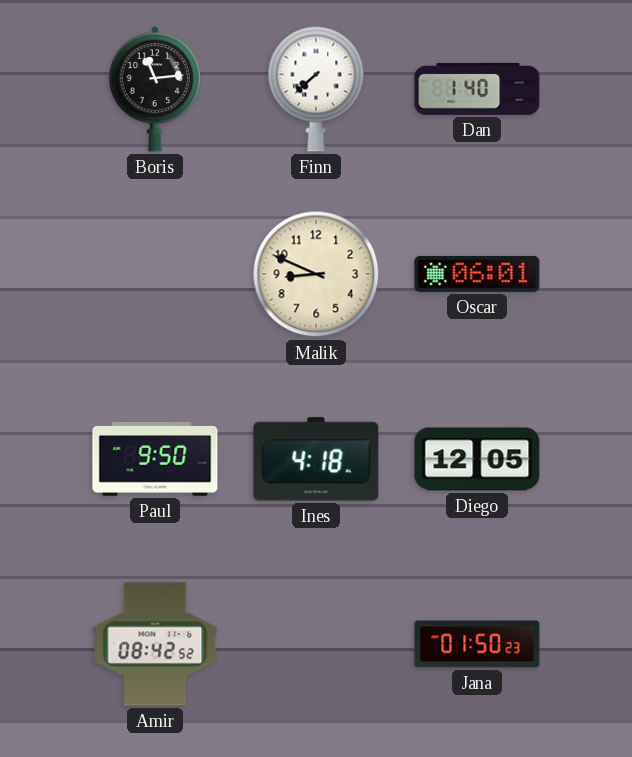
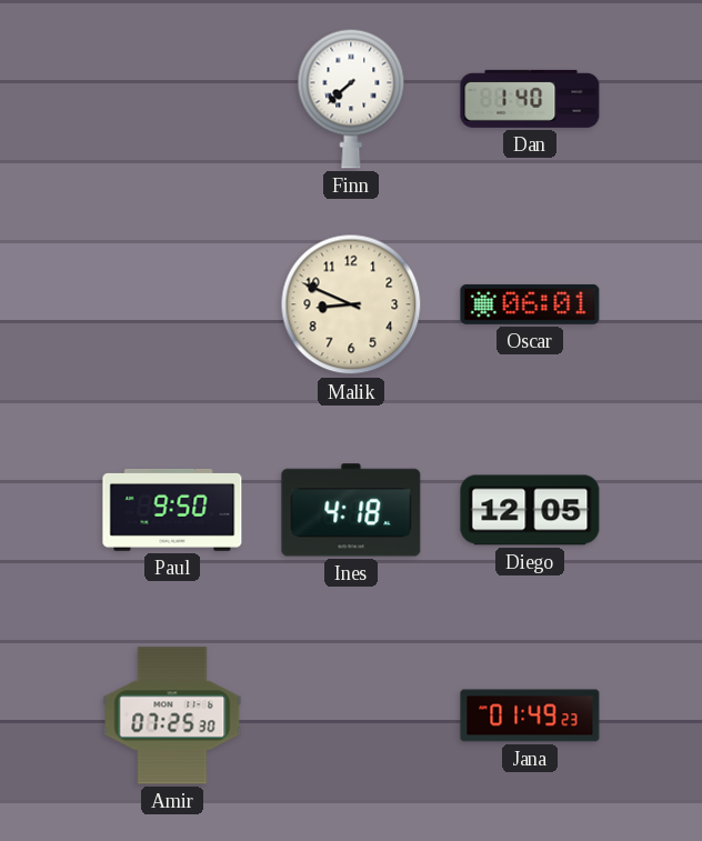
Boris: 11:14 -> none
Amir: 08:42 -> 07:25
Jana: 01:50 -> 01:49
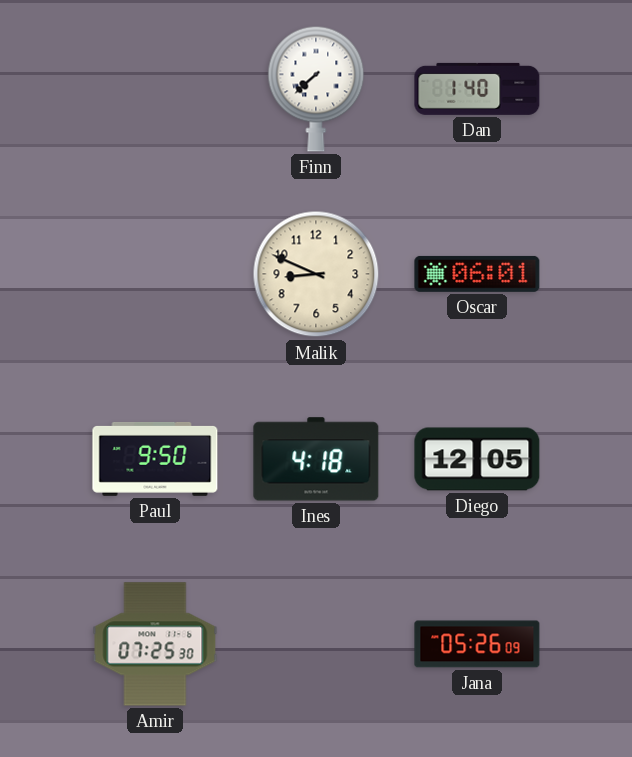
Jana: 01:49 -> 05:26
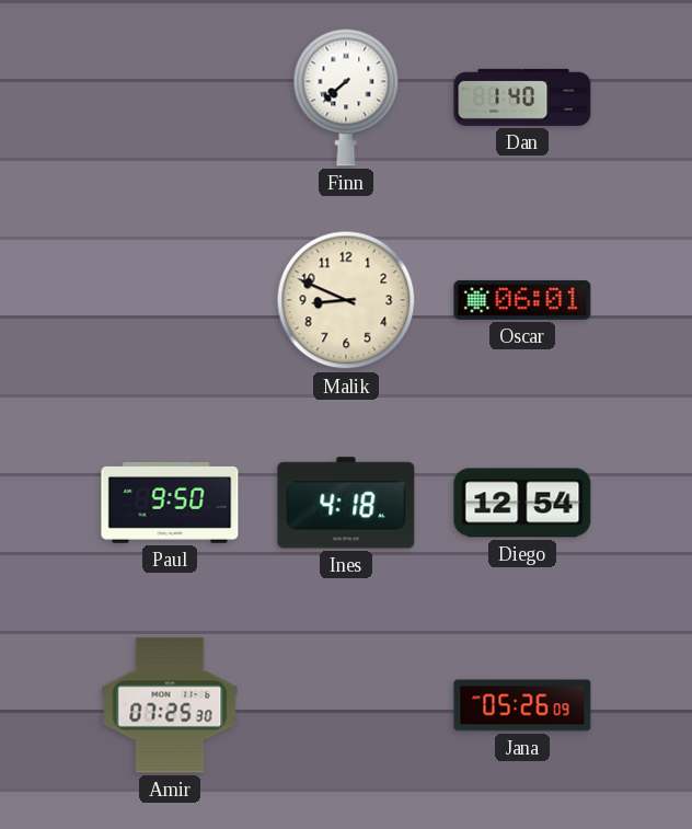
Diego: 12:05 -> 12:54
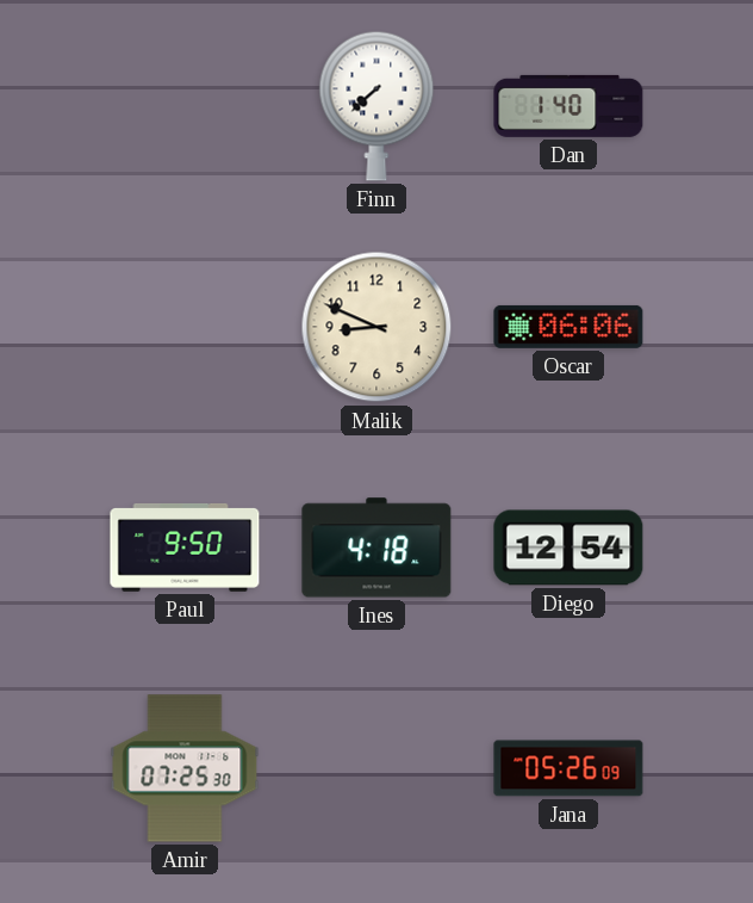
Oscar: 06:01 -> 06:06
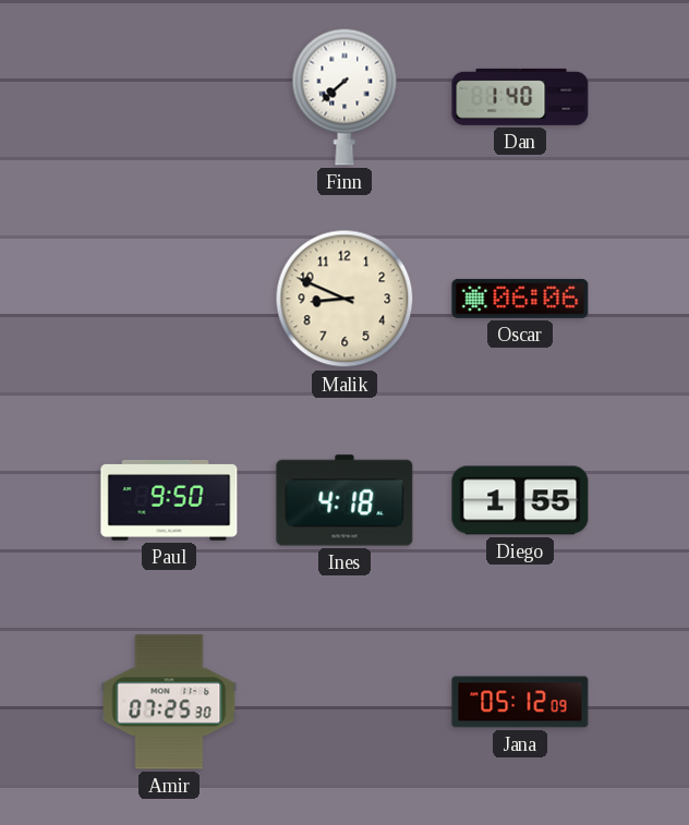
Diego: 12:54 -> 1:55
Jana: 05:26 -> 05:12
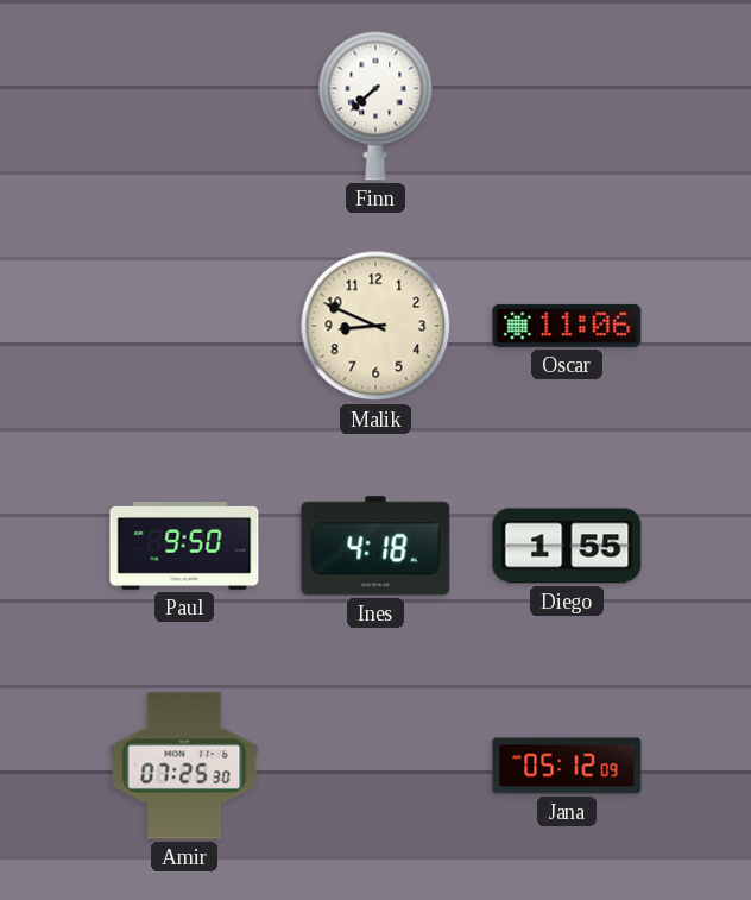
Dan: 1:40 -> none
Oscar: 06:06 -> 11:06
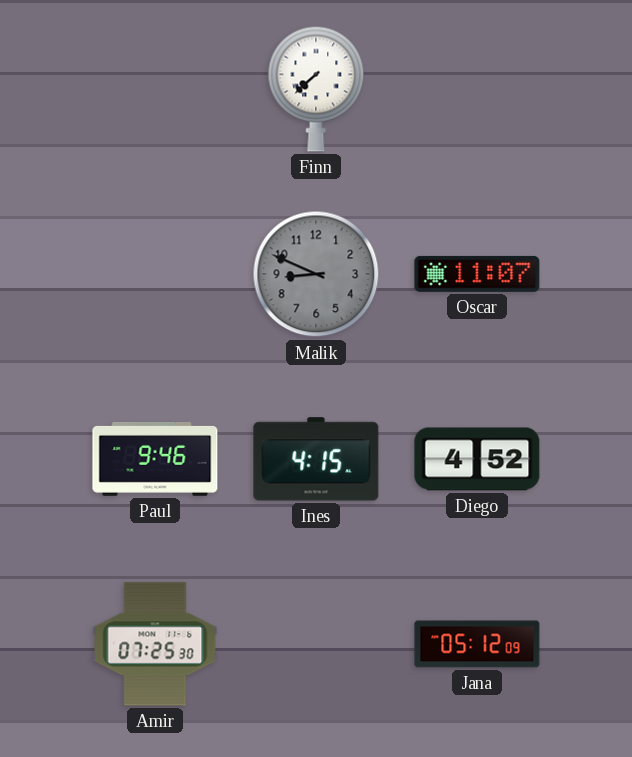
Malik dial: cream -> grey
Oscar: 11:06 -> 11:07
Paul: 9:50 -> 9:46
Ines: 4:18 -> 4:15
Diego: 1:55 -> 4:52
